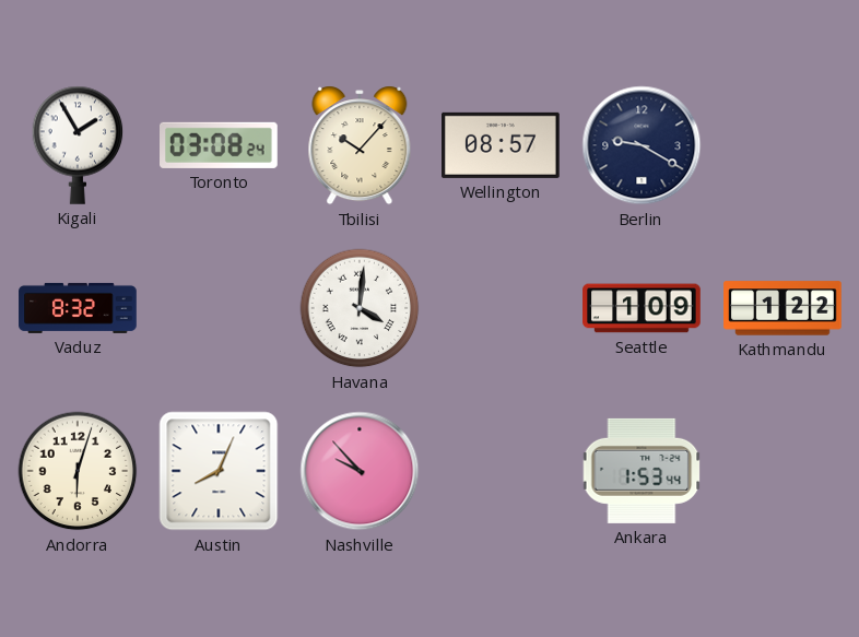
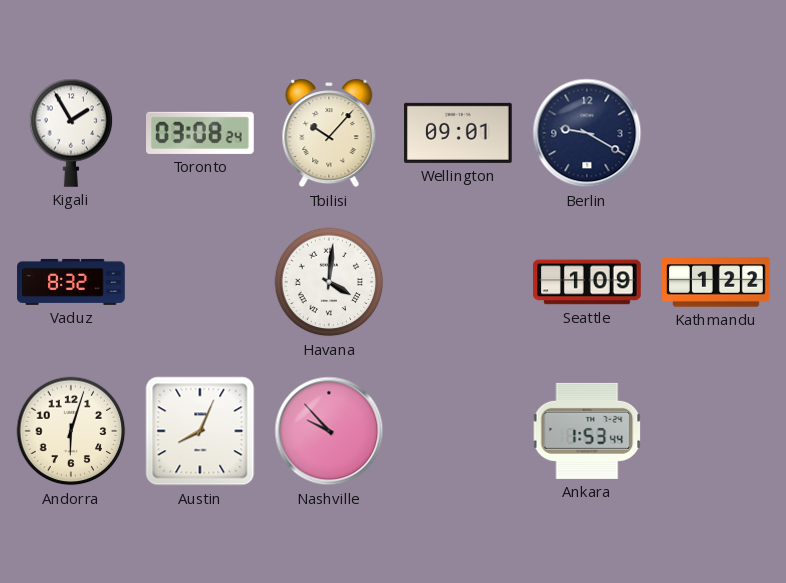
Wellington: 08:57 -> 09:01
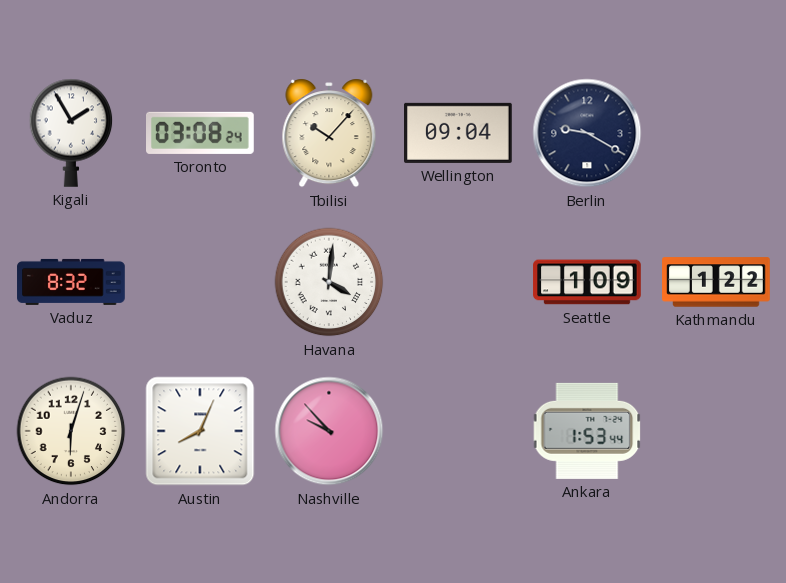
Wellington: 09:01 -> 09:04
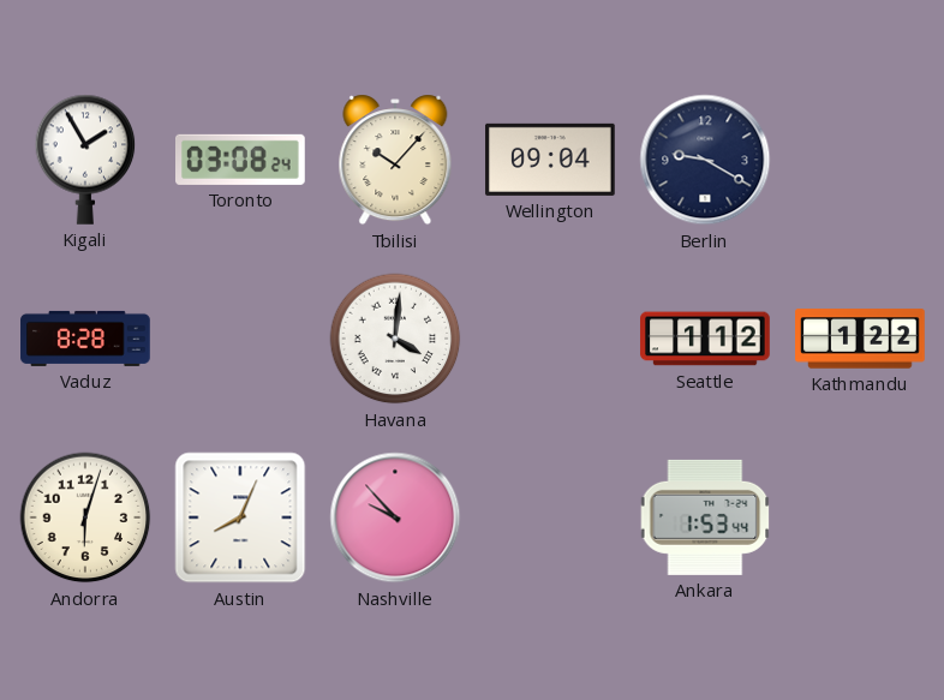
Vaduz: 8:32 -> 8:28
Seattle: 1:09 -> 1:12
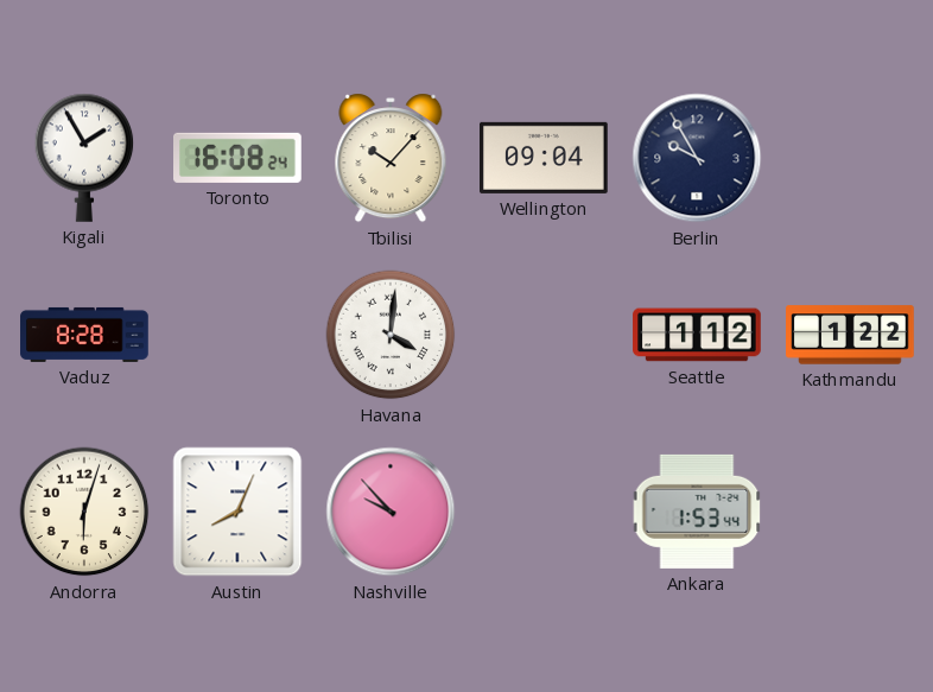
Toronto: 03:08 -> 16:08
Berlin: 9:20 -> 9:55
